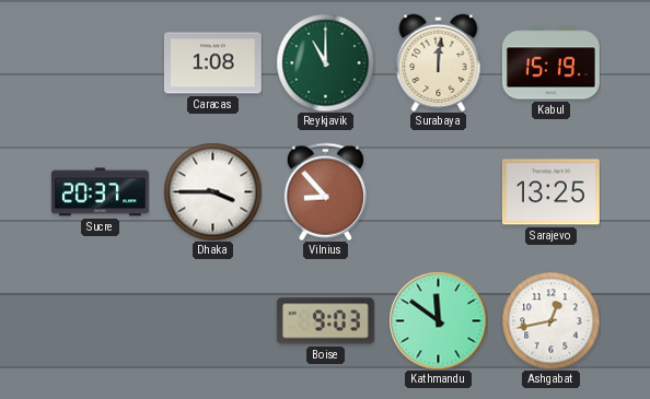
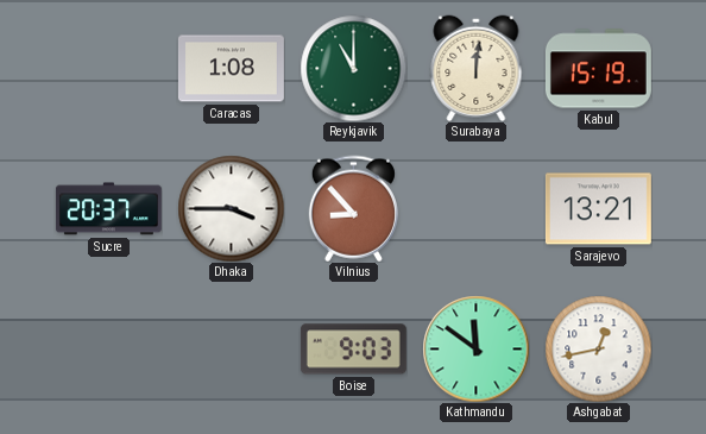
Sarajevo: 13:25 -> 13:21
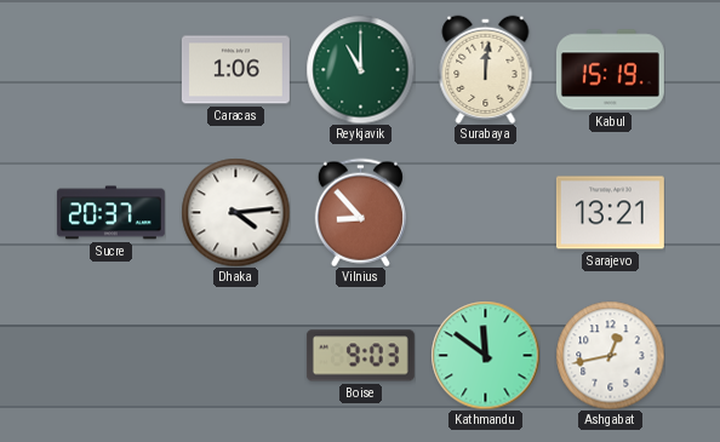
Caracas: 1:08 -> 1:06
Dhaka: 3:45 -> 4:14
